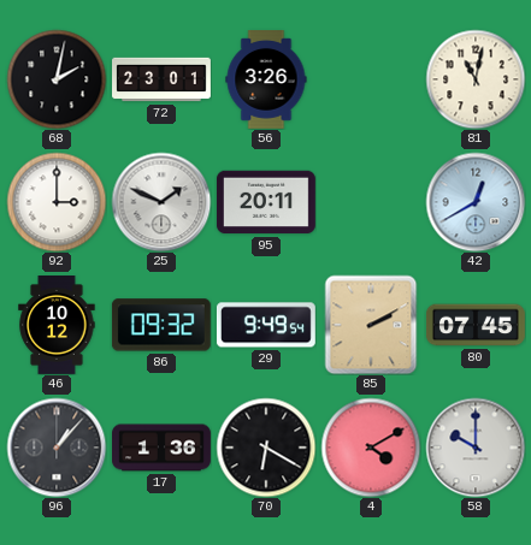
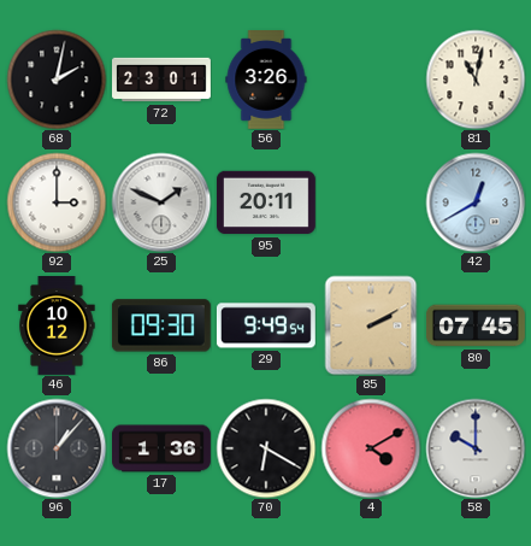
86: 09:32 -> 09:30
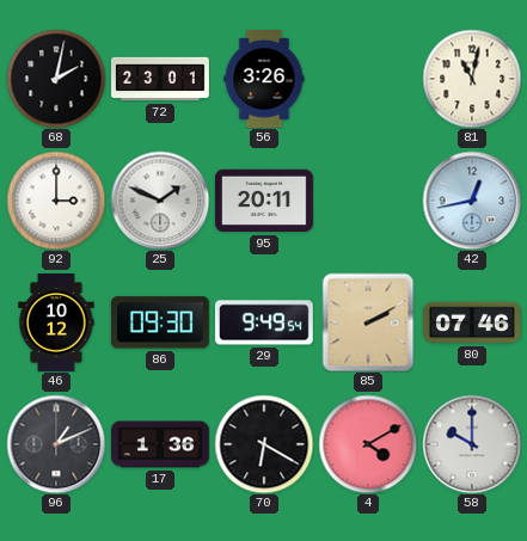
42: 12:40 -> 12:43
80: 07:45 -> 07:46
96: 1:07 -> 1:11
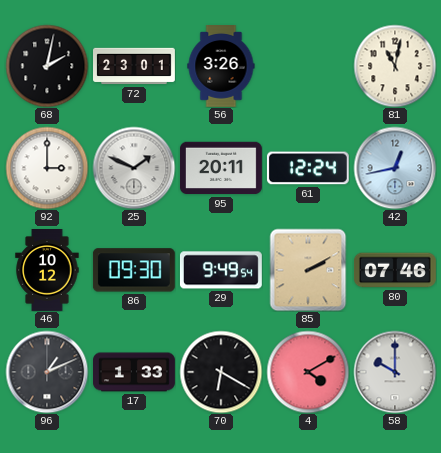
61: none -> 12:24
17: 1:36 -> 1:33
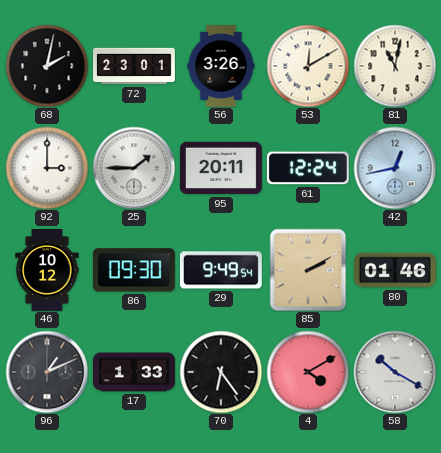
53: none -> 12:10
25: 1:49 -> 1:45
80: 07:46 -> 01:46
70: 6:20 -> 6:24
58: 10:00 -> 10:20
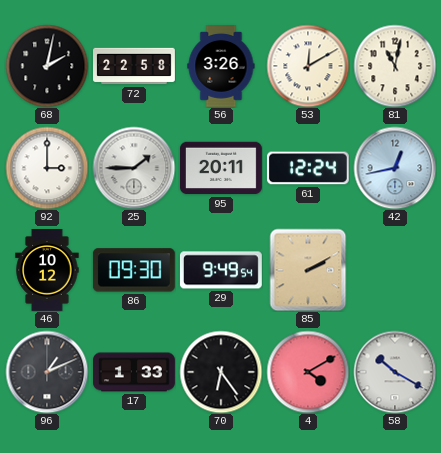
72: 23:01 -> 22:58
80: 01:46 -> none
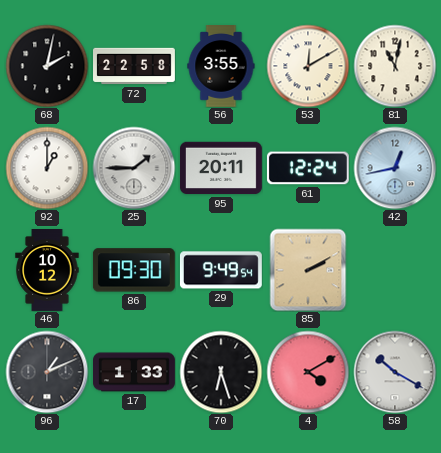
56: 3:26 -> 3:55
92: 3:00 -> 1:00
70: 6:24 -> 6:27
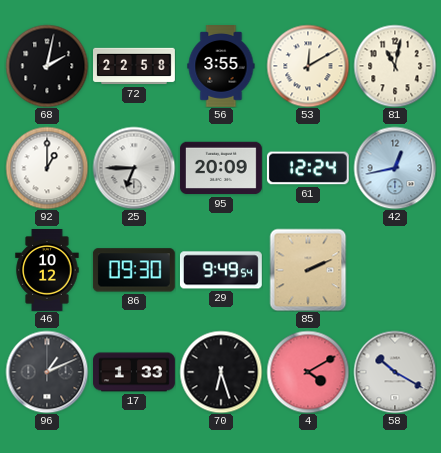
25: 1:45 -> 6:45
95: 20:11 -> 20:09
85: 2:10 -> 2:11
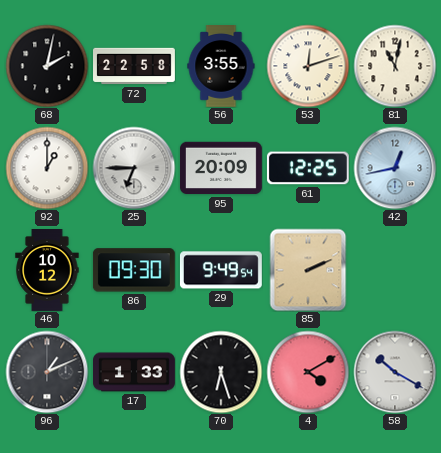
53: 12:10 -> 12:12
61: 12:24 -> 12:25
